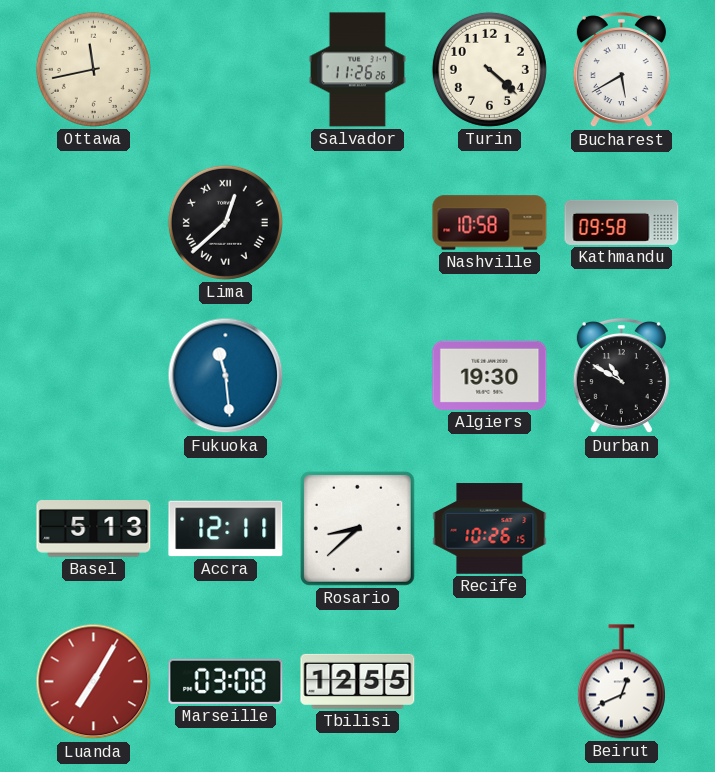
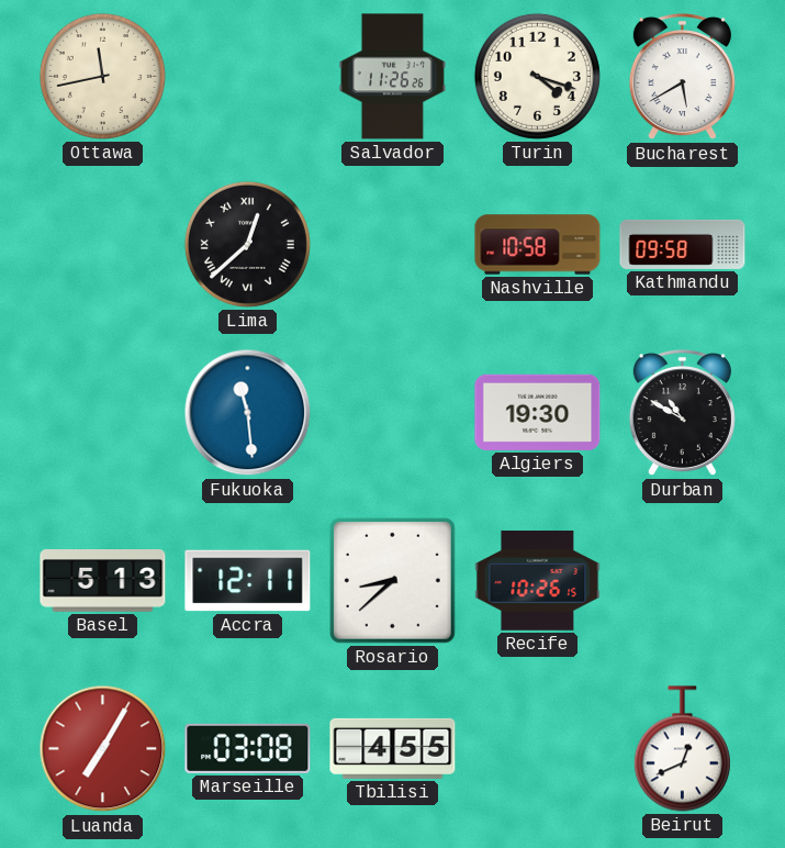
Turin: 4:22 -> 4:18
Tbilisi: 12:55 -> 4:55
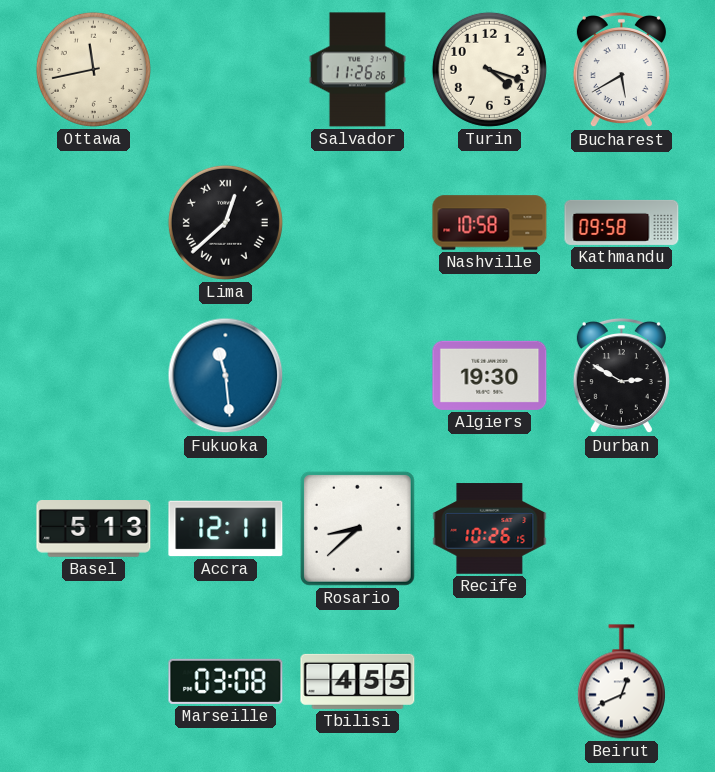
Durban: 10:50 -> 2:50
Luanda: 7:05 -> none
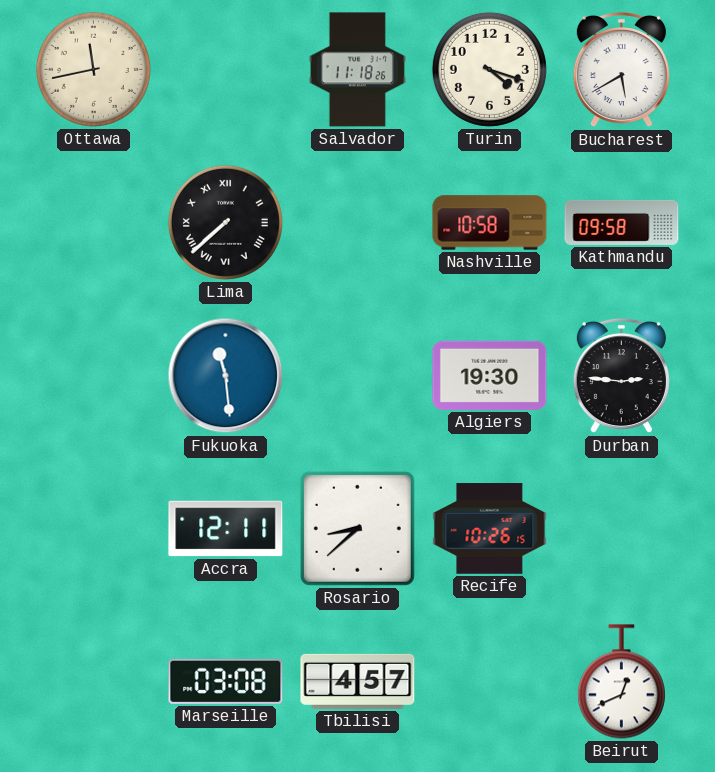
Salvador: 11:26 -> 11:18
Lima: 12:38 -> 7:38
Durban: 2:50 -> 2:46
Basel: 5:13 -> none
Tbilisi: 4:55 -> 4:57
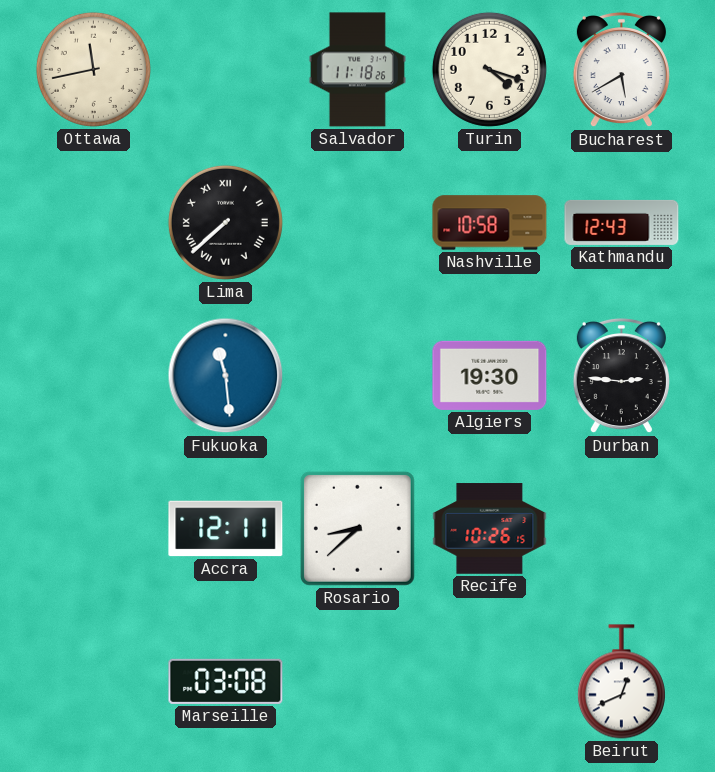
Kathmandu: 09:58 -> 12:43
Tbilisi: 4:57 -> none
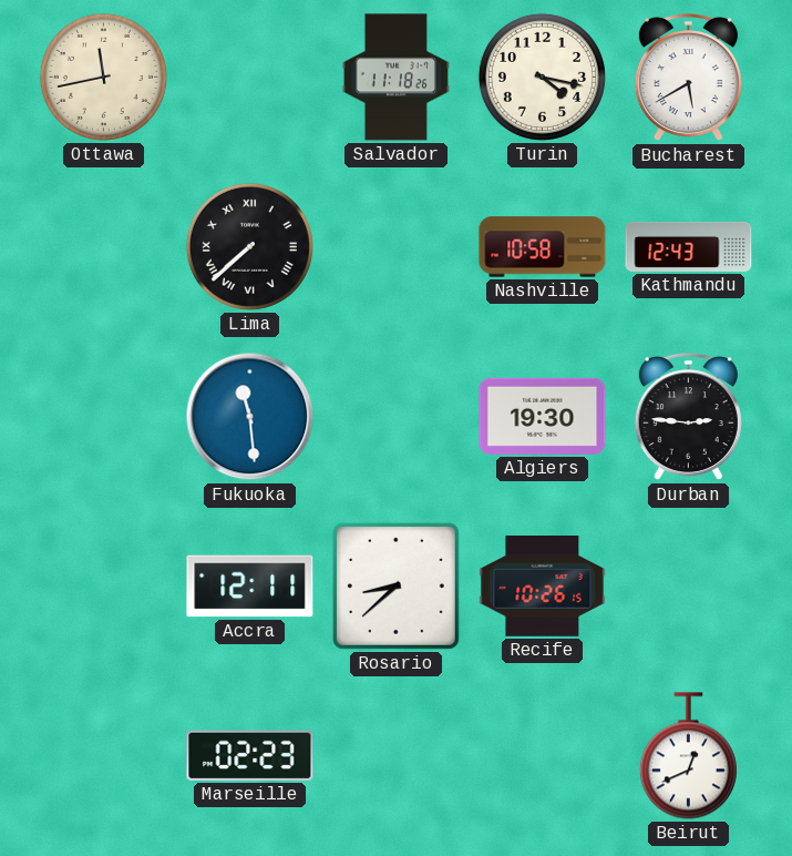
Turin: 4:18 -> 4:17
Marseille: 03:08 -> 02:23
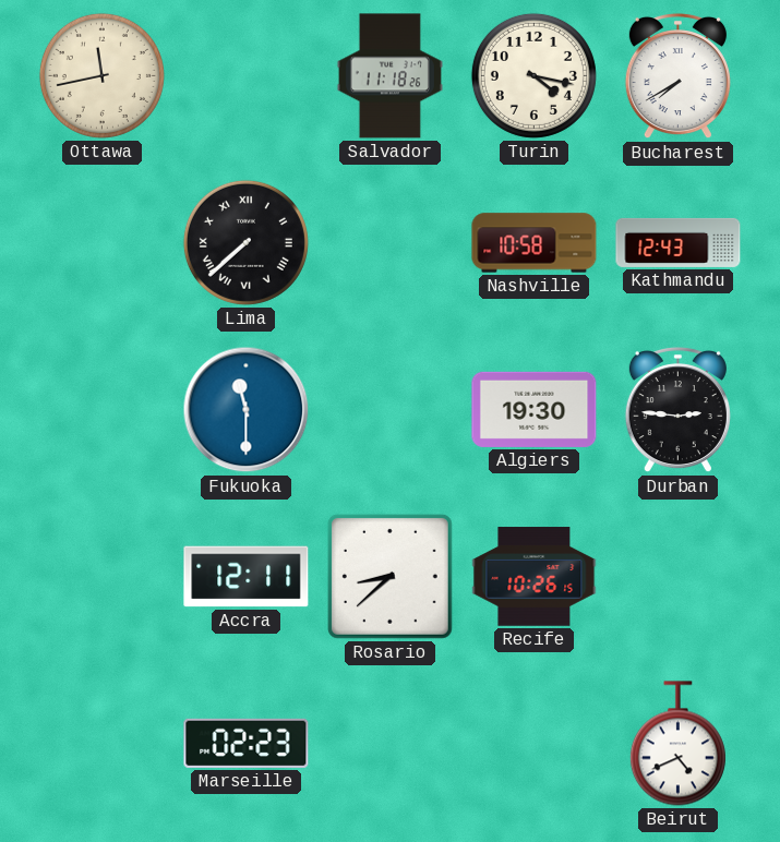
Bucharest: 5:40 -> 7:40
Fukuoka: 11:29 -> 11:30
Beirut: 12:41 -> 4:41
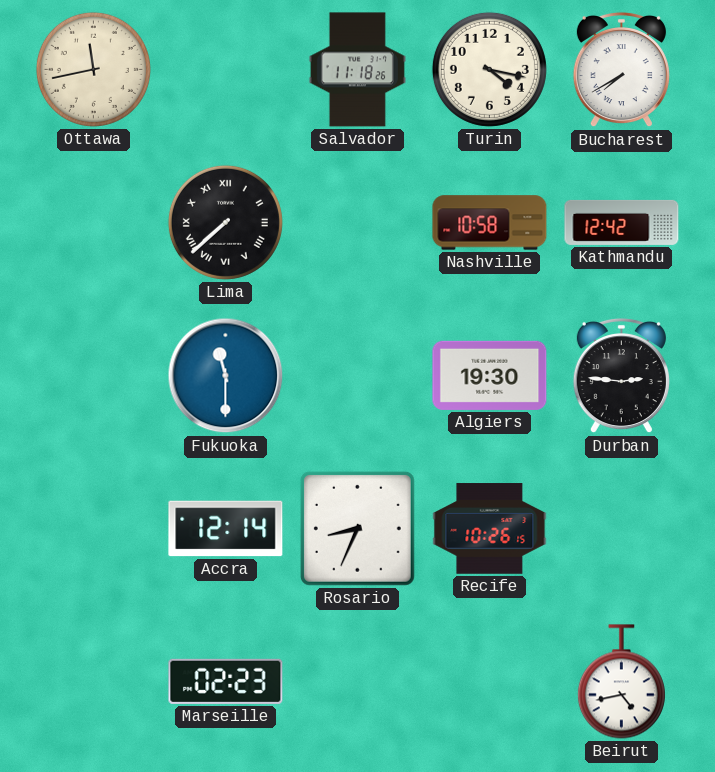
Kathmandu: 12:43 -> 12:42
Accra: 12:11 -> 12:14
Rosario: 8:38 -> 8:34
Beirut: 4:41 -> 4:43
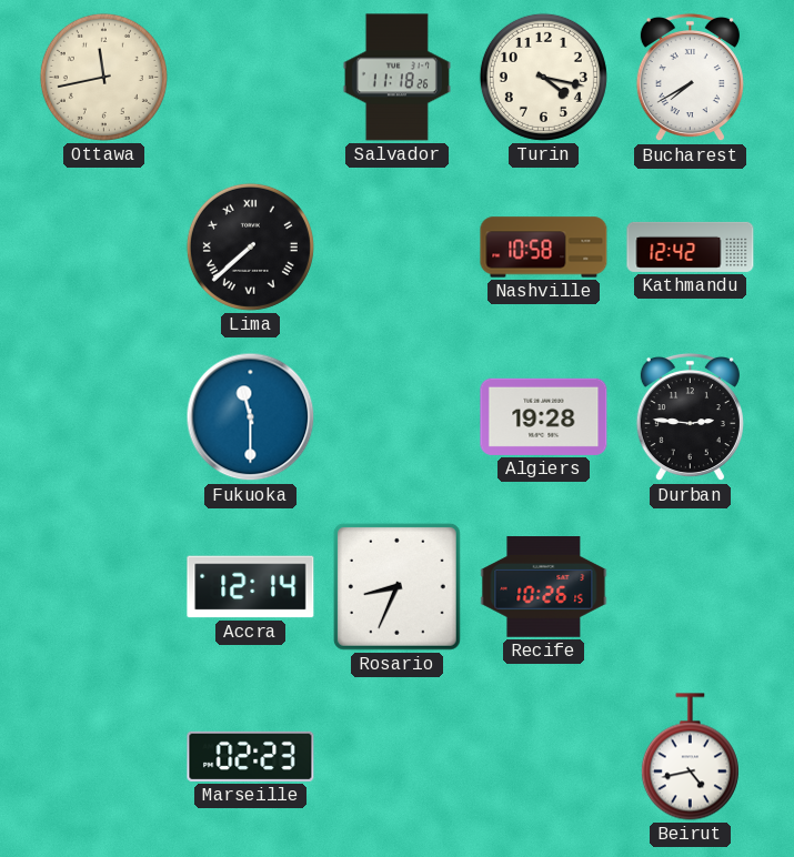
Algiers: 19:30 -> 19:28
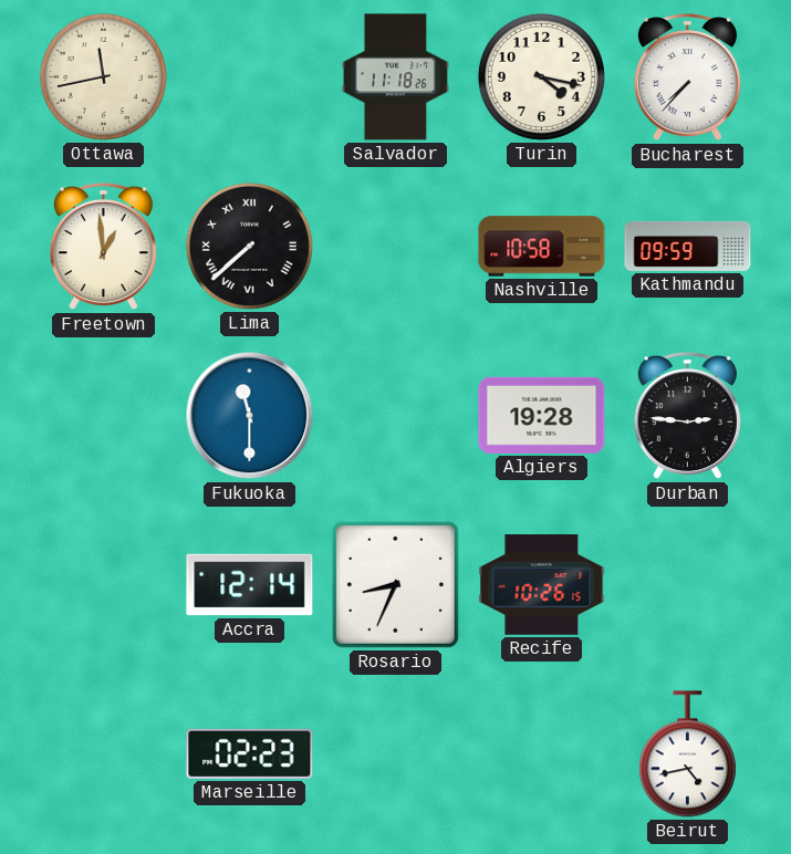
Bucharest: 7:40 -> 7:37
Freetown: none -> 12:59
Kathmandu: 12:42 -> 09:59
